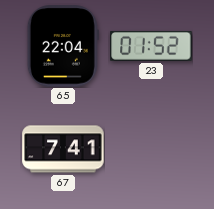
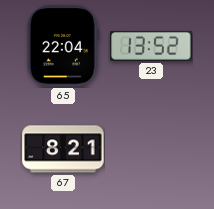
23: 01:52 -> 13:52
67: 7:41 -> 8:21
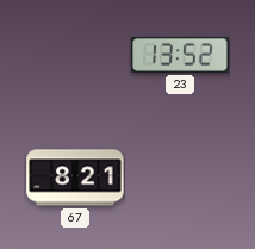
65: 22:04 -> none
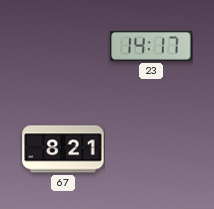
23: 13:52 -> 14:17
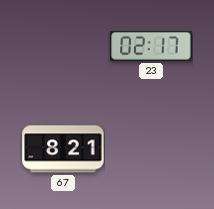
23: 14:17 -> 02:17
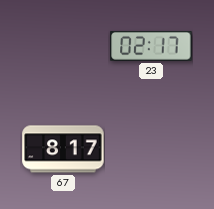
67: 8:21 -> 8:17
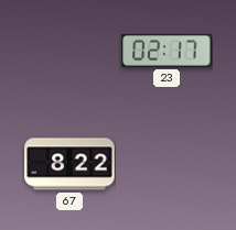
67: 8:17 -> 8:22
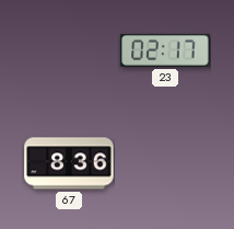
67: 8:22 -> 8:36
